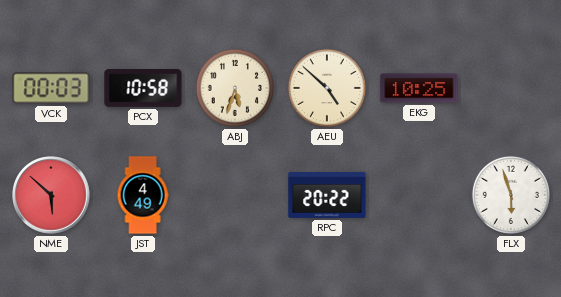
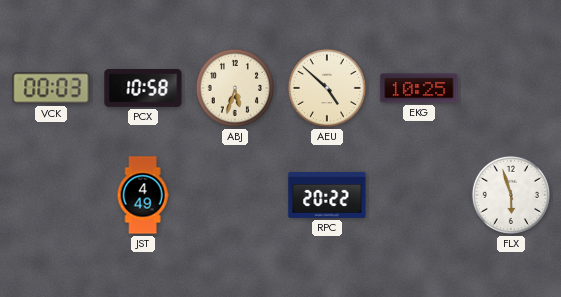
NME: 5:52 -> none
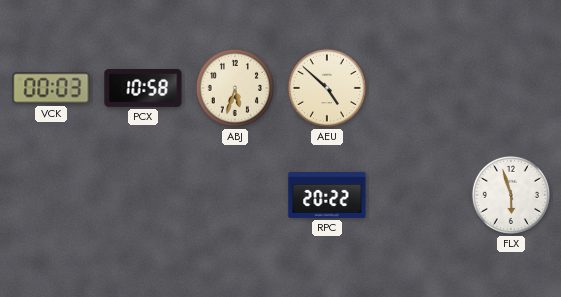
EKG: 10:25 -> none
JST: 4:49 -> none
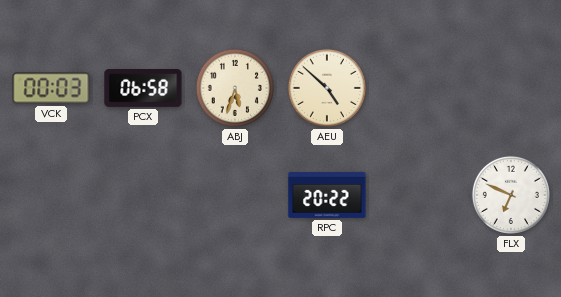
PCX: 10:58 -> 06:58
FLX: 5:57 -> 6:49
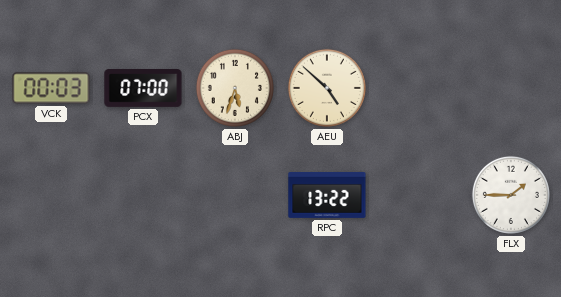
PCX: 06:58 -> 07:00
RPC: 20:22 -> 13:22
FLX: 6:49 -> 1:45
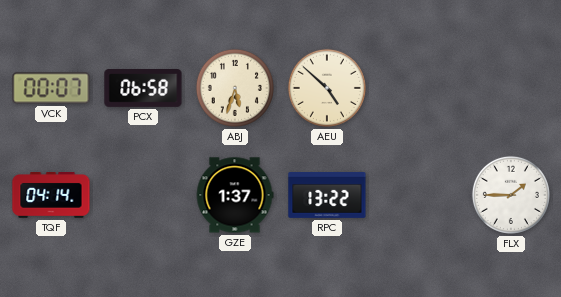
VCK: 00:03 -> 00:07
PCX: 07:00 -> 06:58
TQF: none -> 04:14
GZE: none -> 1:37
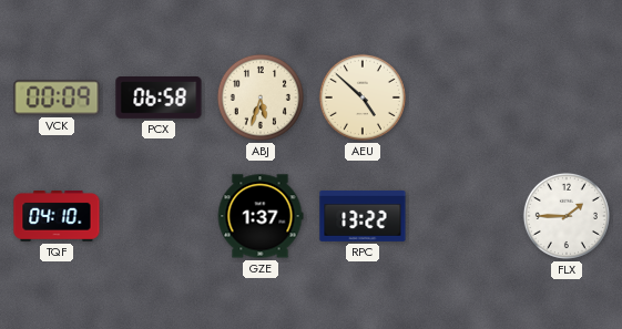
VCK: 00:07 -> 00:09
TQF: 04:14 -> 04:10
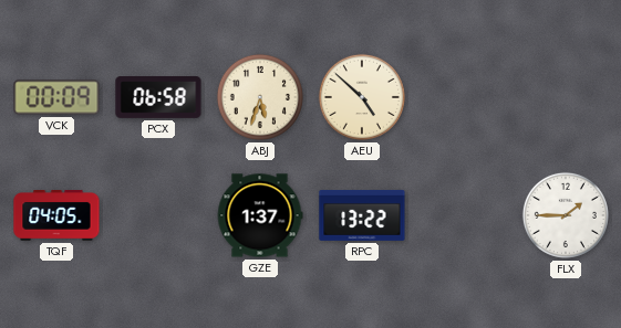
TQF: 04:10 -> 04:05
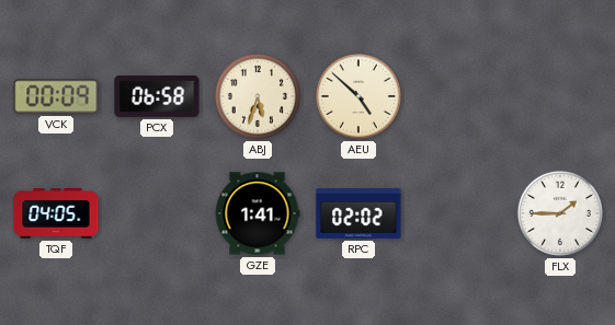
GZE: 1:37 -> 1:41
RPC: 13:22 -> 02:02
